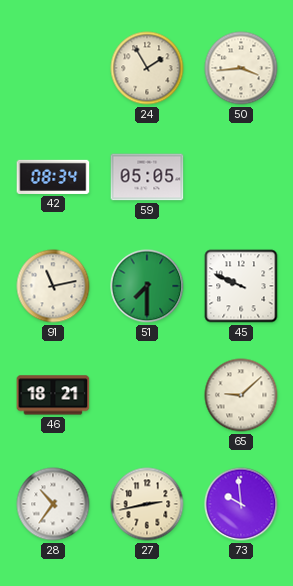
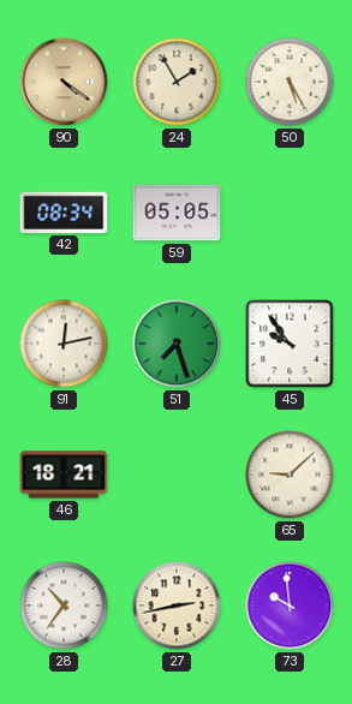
90: none -> 4:21
50: 3:44 -> 5:25
91: 11:13 -> 12:13
51: 7:30 -> 7:27
45: 9:49 -> 9:54
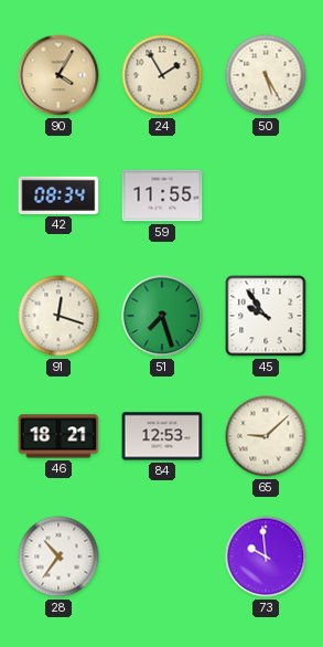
90: 4:21 -> 4:05
59: 05:05 -> 11:55
91: 12:13 -> 12:18
84: none -> 12:53
27: 2:43 -> none
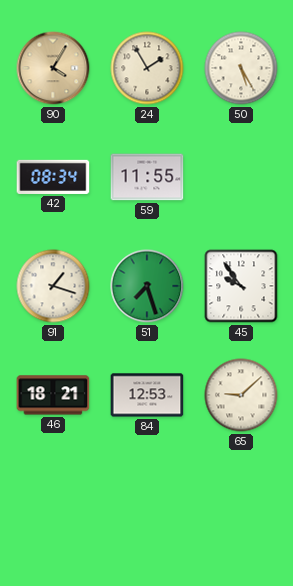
91: 12:18 -> 1:18
28: 10:36 -> none
73: 9:59 -> none
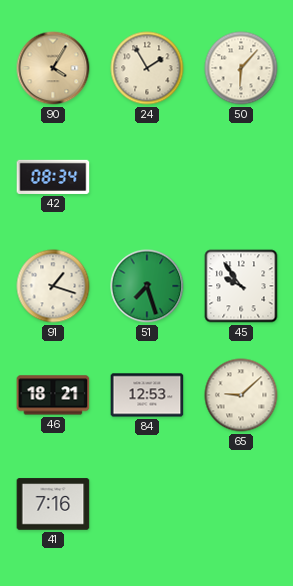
50: 5:25 -> 6:07
59: 11:55 -> none
41: none -> 7:16
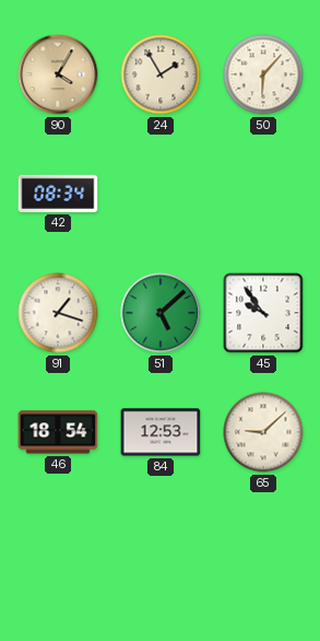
51: 7:27 -> 5:08
46: 18:21 -> 18:54
41: 7:16 -> none
